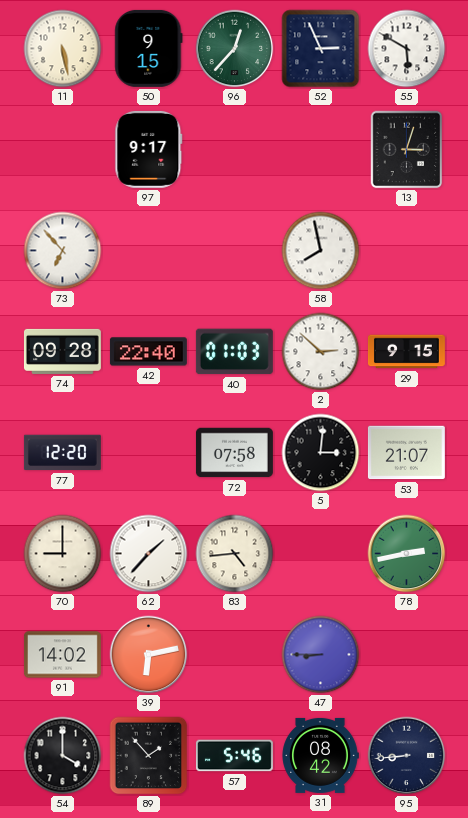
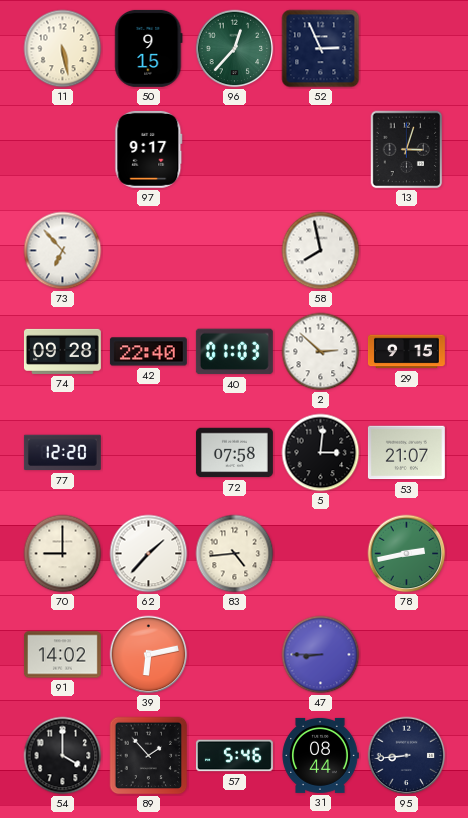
55: 5:50 -> none
31: 08:42 -> 08:44
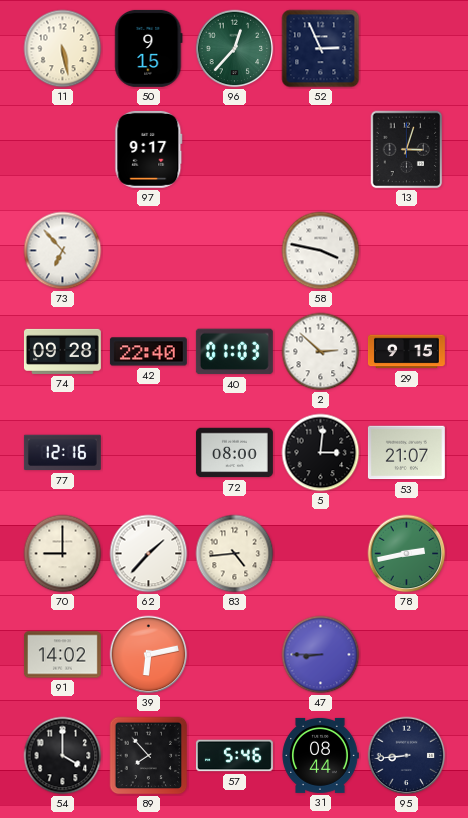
58: 7:58 -> 3:47
77: 12:20 -> 12:16
72: 07:58 -> 08:00
89: 1:53 -> 7:53
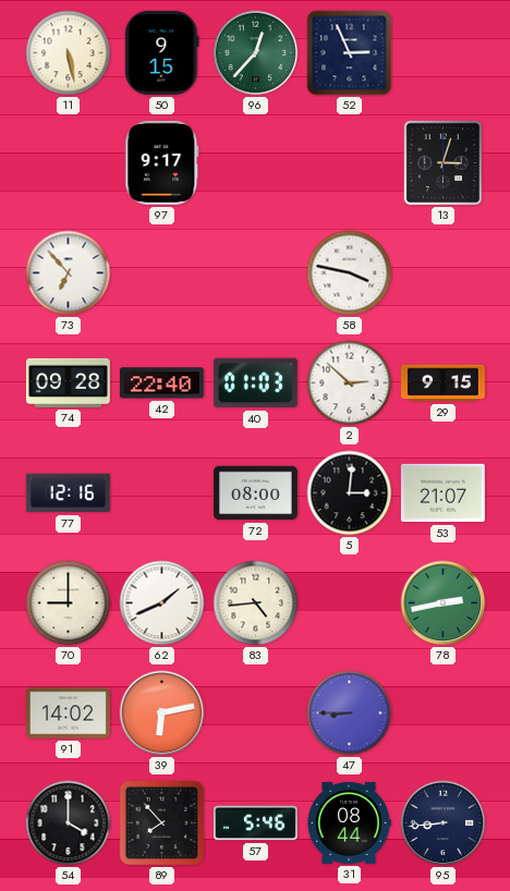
62: 1:37 -> 1:41
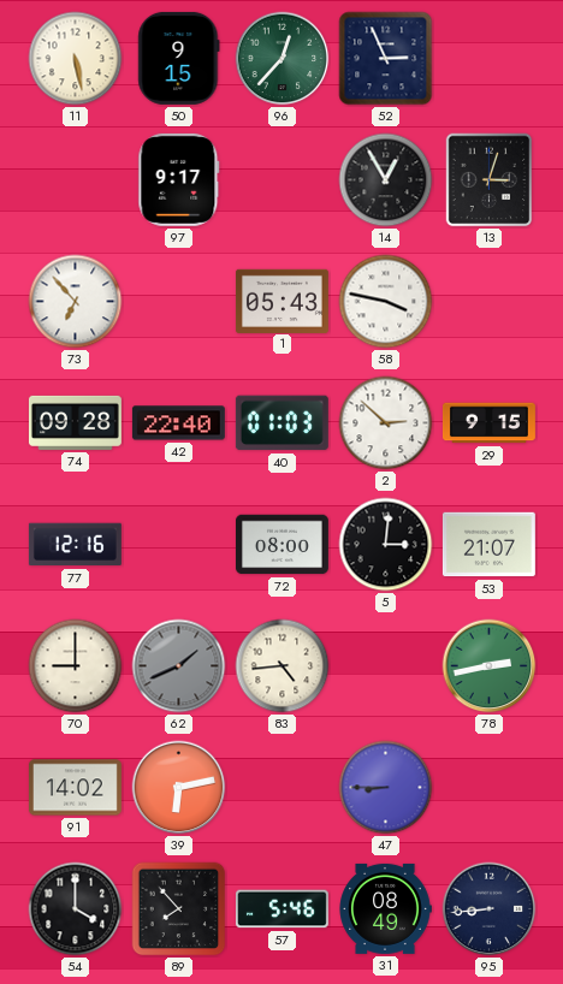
14: none -> 12:55
1: none -> 05:43
62 dial: white -> grey
31: 08:44 -> 08:49
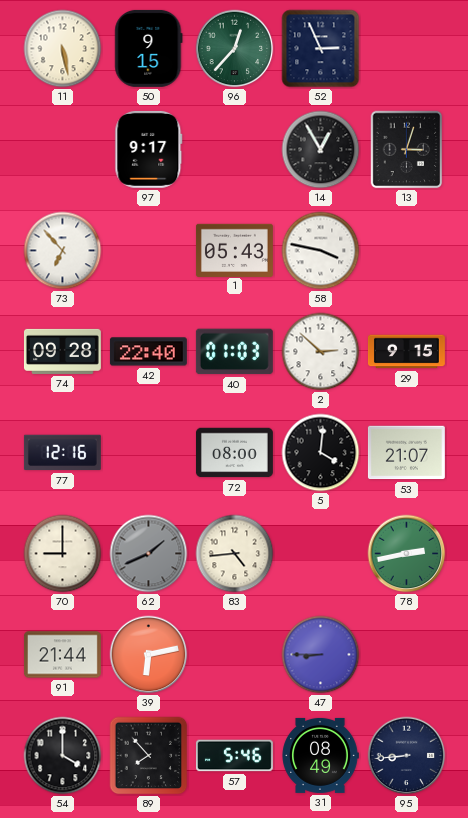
5: 3:01 -> 4:01
91: 14:02 -> 21:44
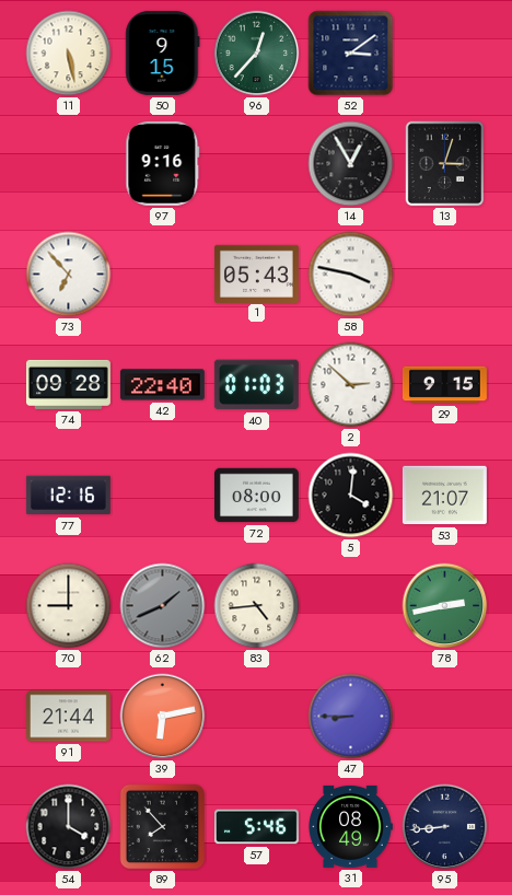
52: 2:56 -> 3:09
97: 9:17 -> 9:16
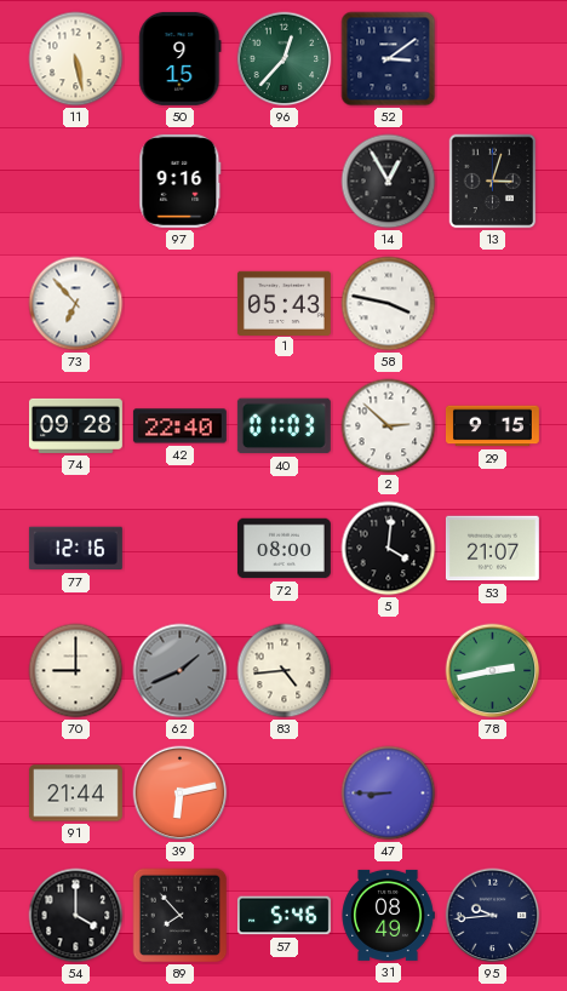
95: 8:44 -> 9:44
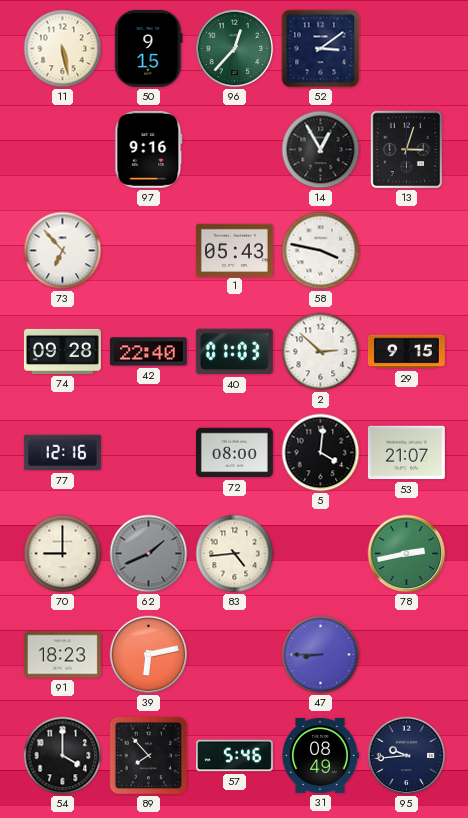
91: 21:44 -> 18:23
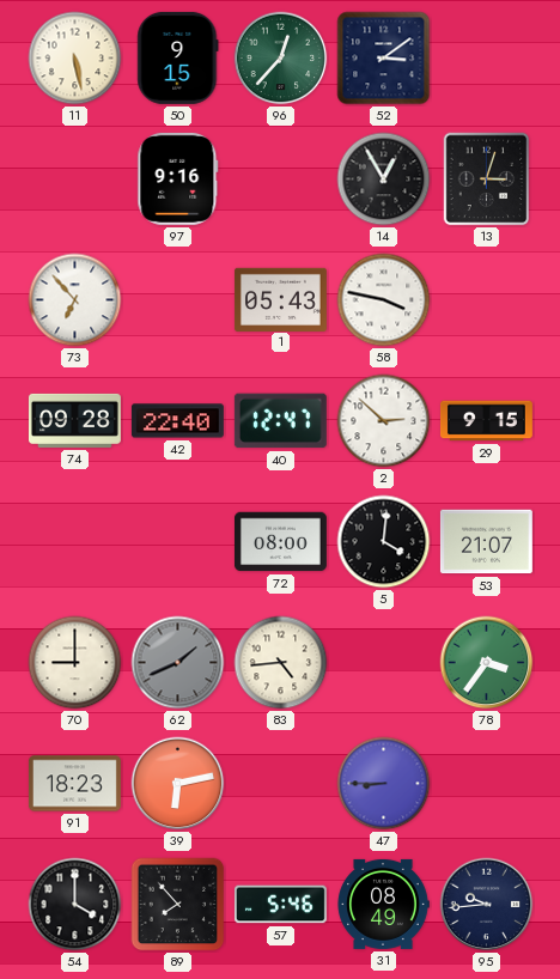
40: 01:03 -> 12:47
77: 12:16 -> none
78: 2:43 -> 3:36
